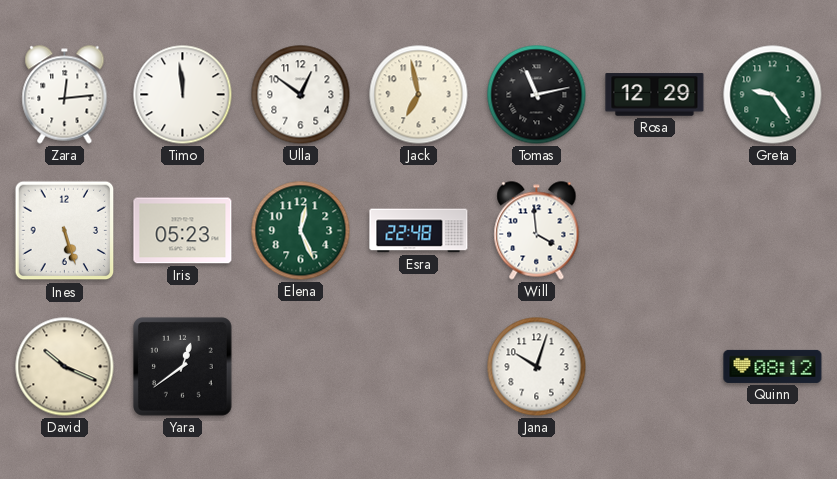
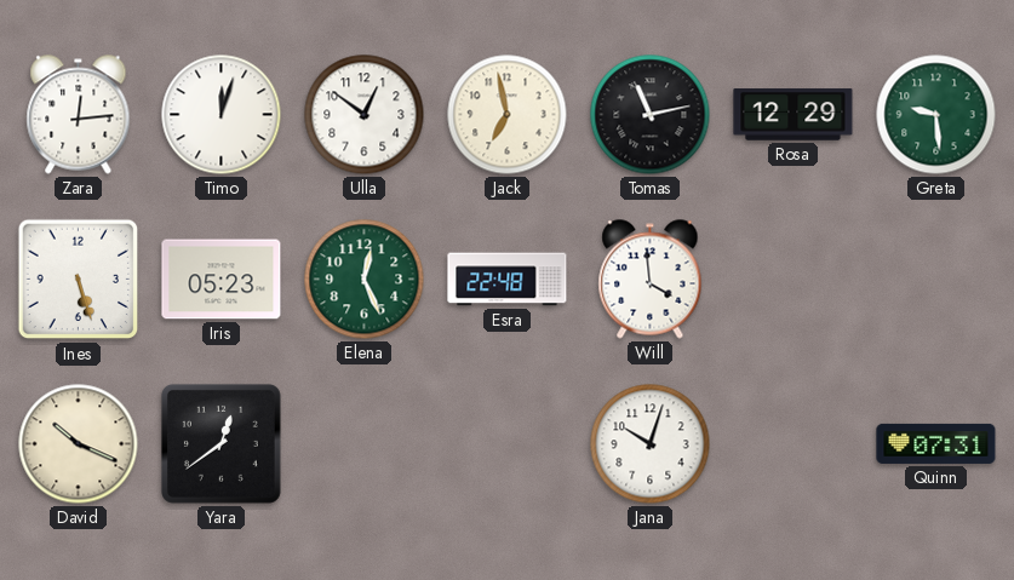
Timo: 11:59 -> 12:03
Greta: 9:24 -> 9:29
Quinn: 08:12 -> 07:31
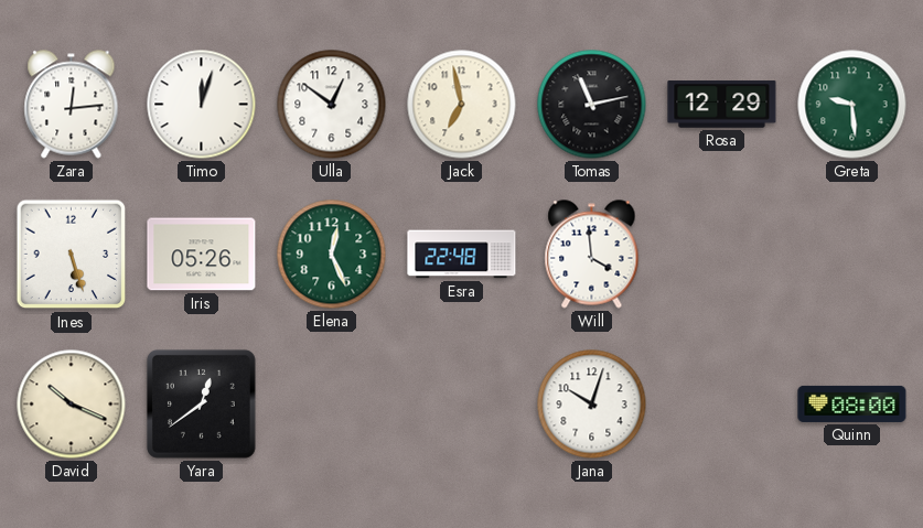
Iris: 05:23 -> 05:26
Quinn: 07:31 -> 08:00
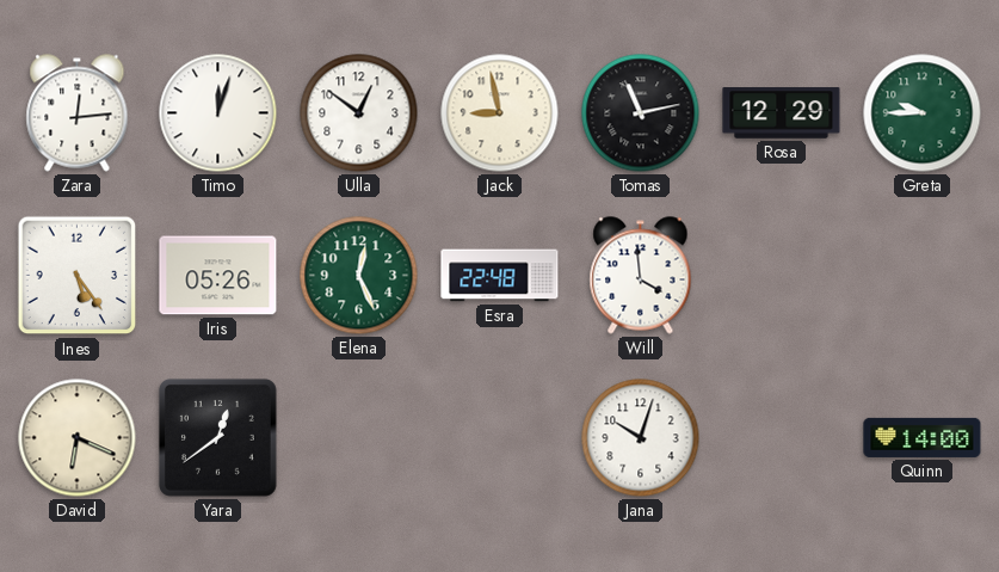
Jack: 6:58 -> 8:58
Greta: 9:29 -> 9:45
Ines: 5:27 -> 5:24
David: 10:19 -> 6:19
Quinn: 08:00 -> 14:00
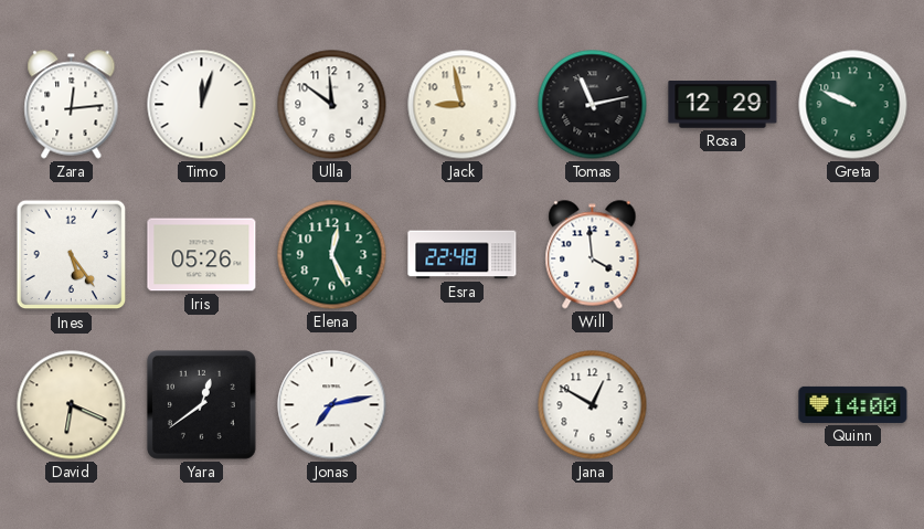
Ulla: 12:51 -> 11:51
Greta: 9:45 -> 9:49
Jonas: none -> 7:13
Jana: 10:03 -> 12:50
